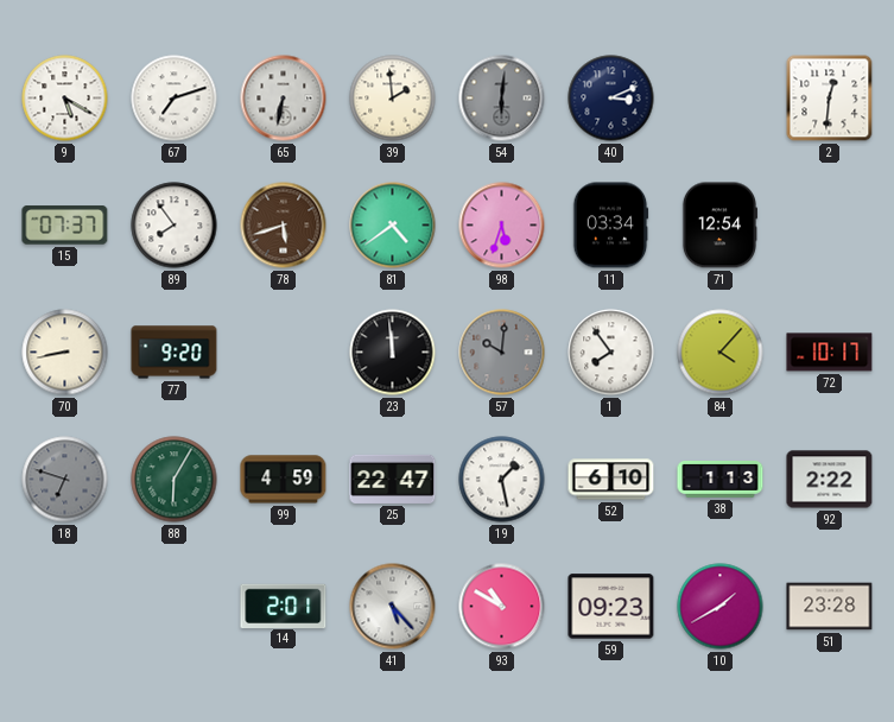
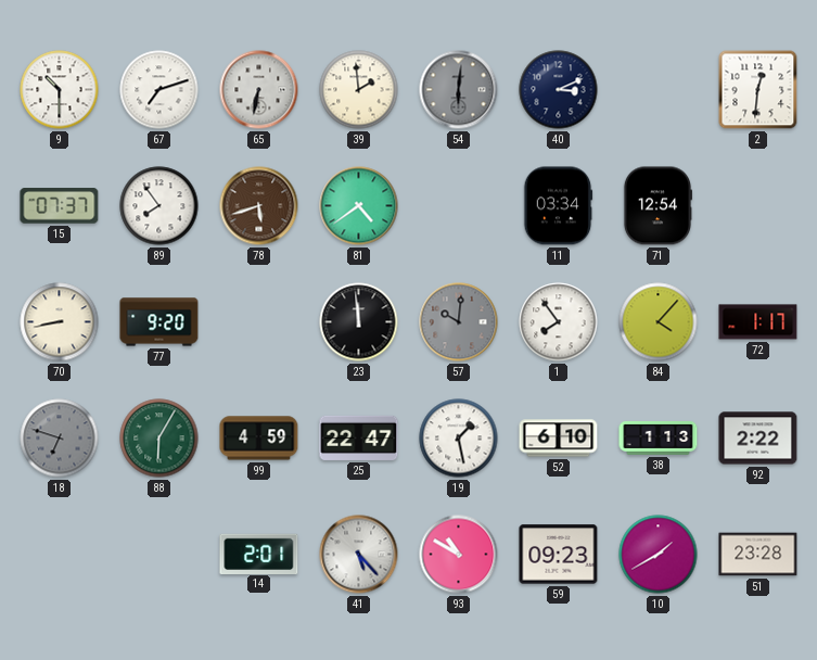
9: 5:20 -> 10:30
98: 5:33 -> none
72: 10:17 -> 1:17
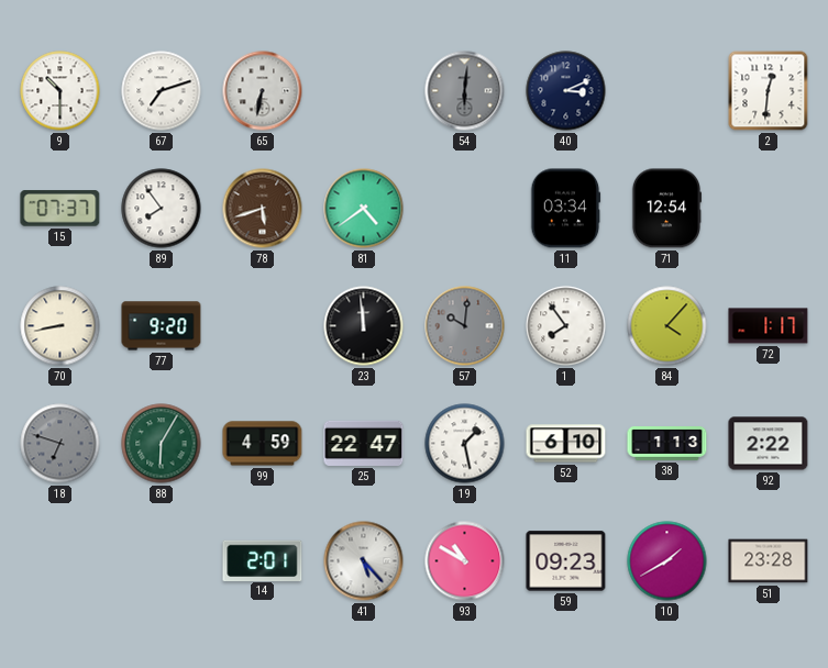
39: 1:59 -> none
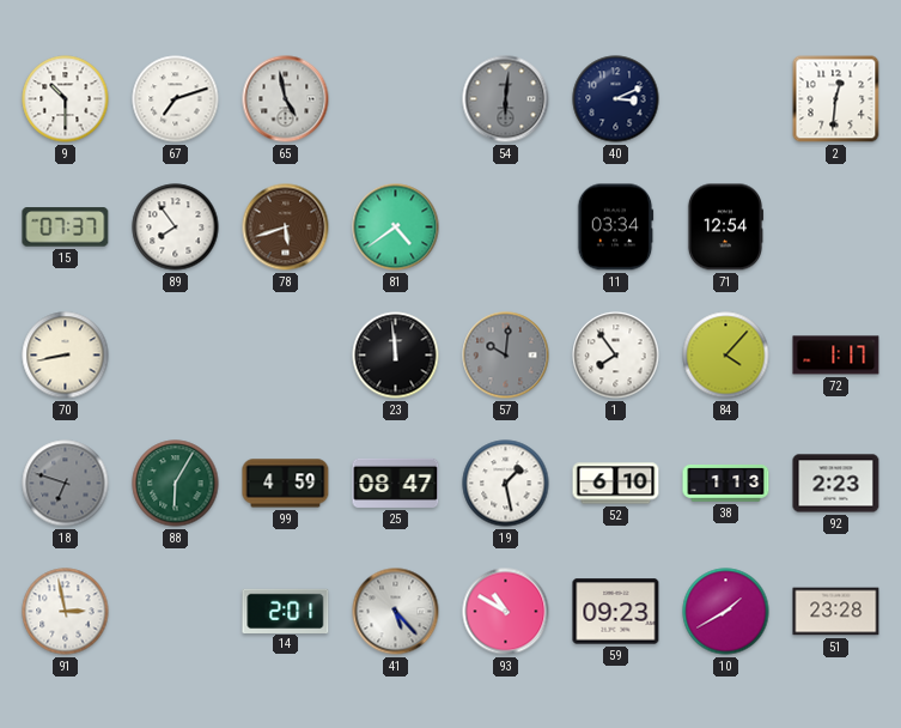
65: 6:32 -> 4:58
77: 9:20 -> none
25: 22:47 -> 08:47
92: 2:22 -> 2:23
91: none -> 2:58
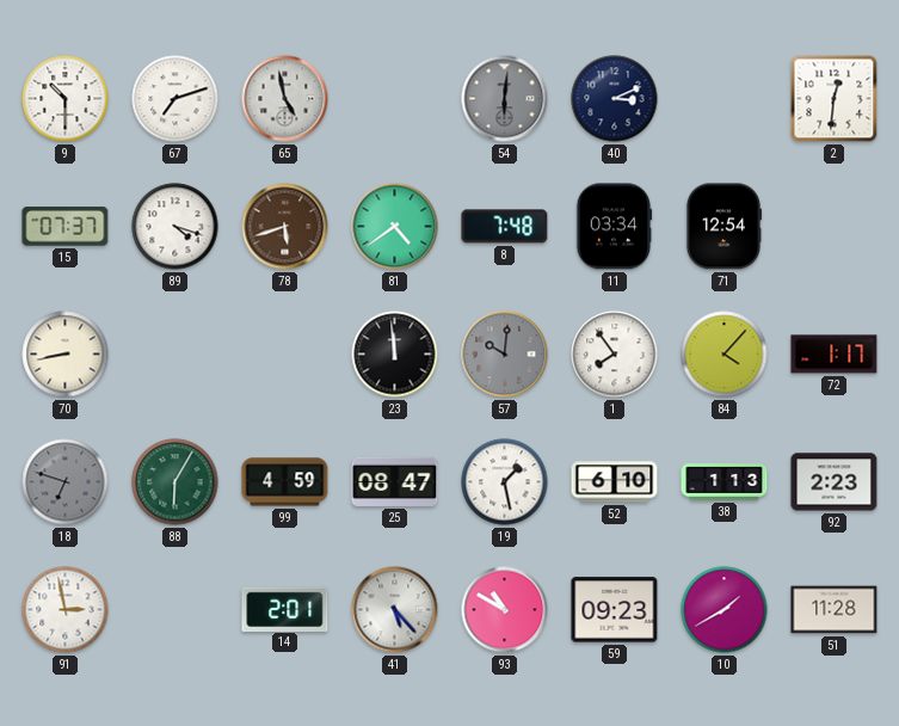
89: 7:54 -> 4:18
8: none -> 7:48
51: 23:28 -> 11:28
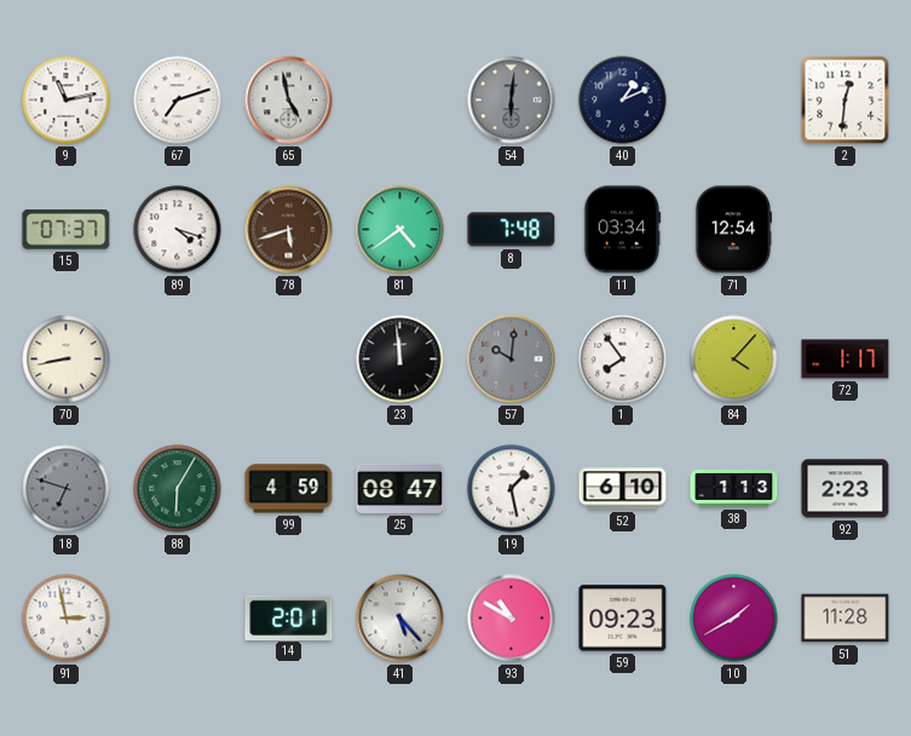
9: 10:30 -> 11:13
40: 3:11 -> 1:11
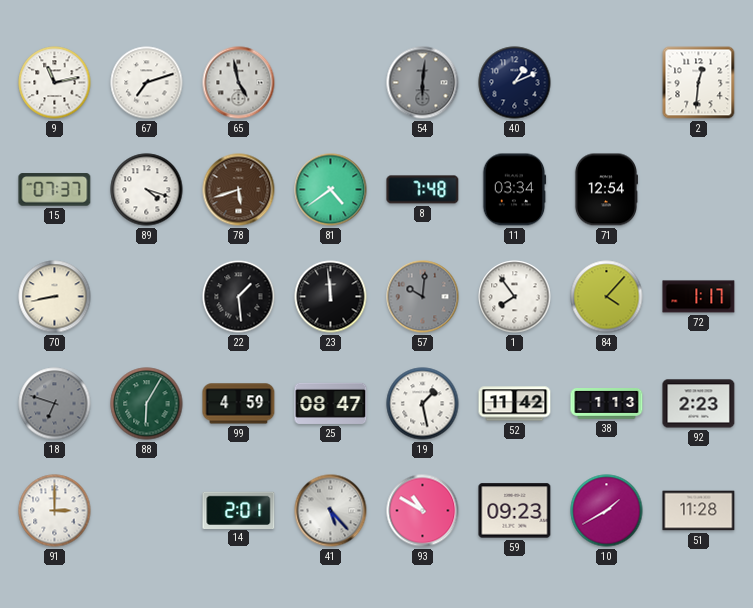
22: none -> 1:29
52: 6:10 -> 11:42
91: 2:58 -> 3:00
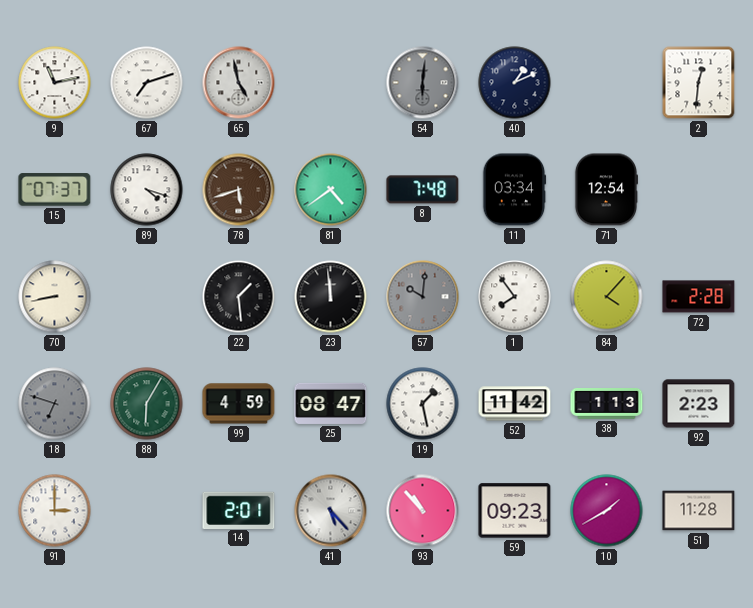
72: 1:17 -> 2:28
93: 10:50 -> 10:53
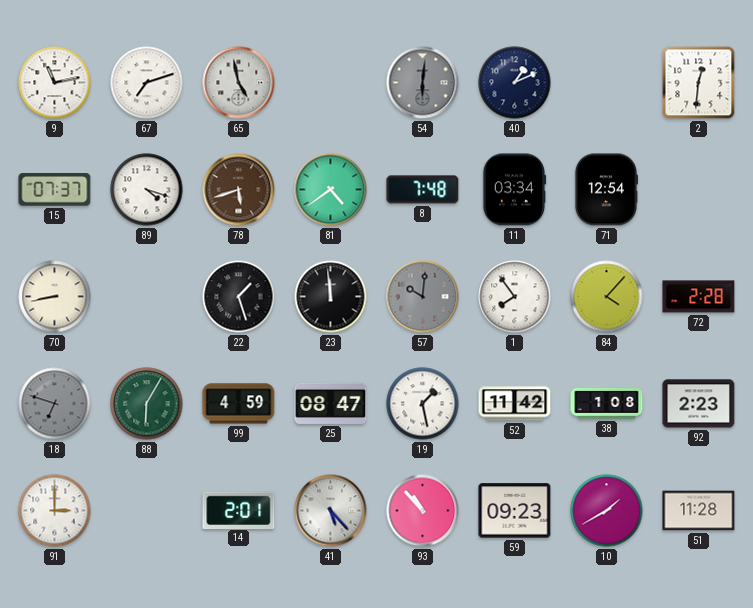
22: 1:29 -> 1:27
38: 1:13 -> 1:08
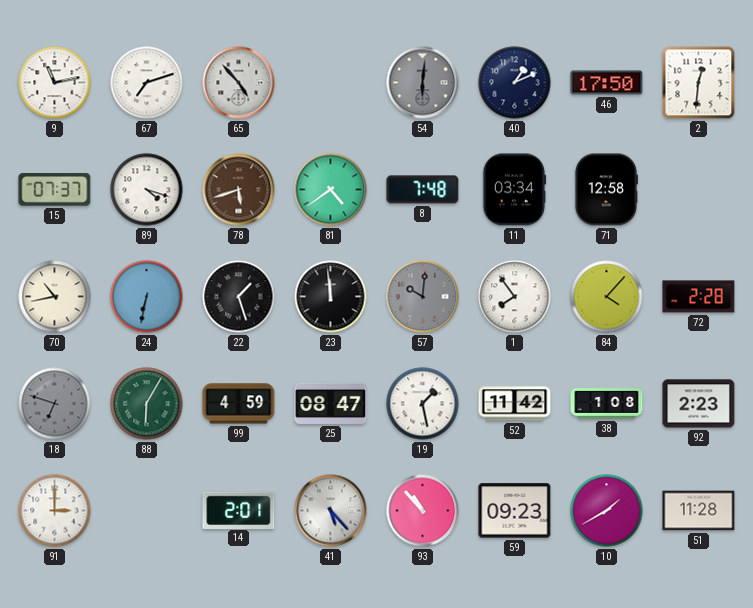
65: 4:58 -> 4:53
46: none -> 17:50
71: 12:54 -> 12:58
70: 8:43 -> 10:43
24: none -> 6:32
